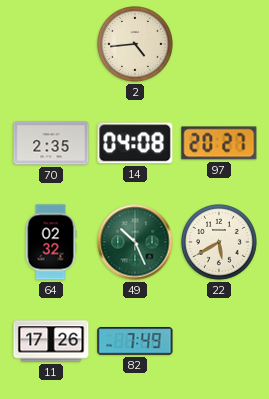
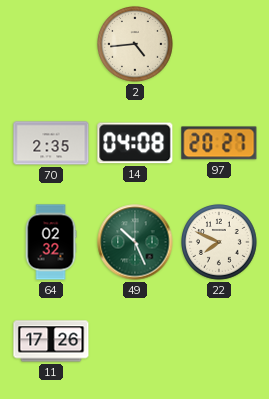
22: 5:40 -> 7:49
82: 7:49 -> none
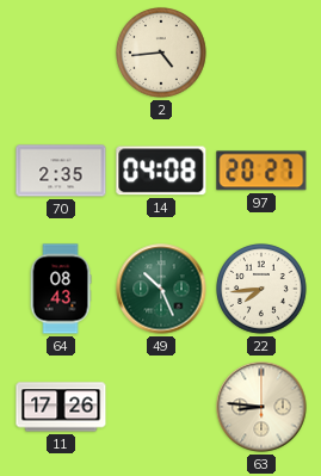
64: 02:32 -> 08:43
22: 7:49 -> 7:44
63: none -> 8:46
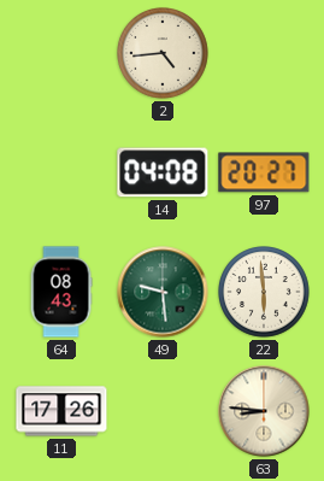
70: 2:35 -> none
49: 10:26 -> 9:29
22: 7:44 -> 5:59
